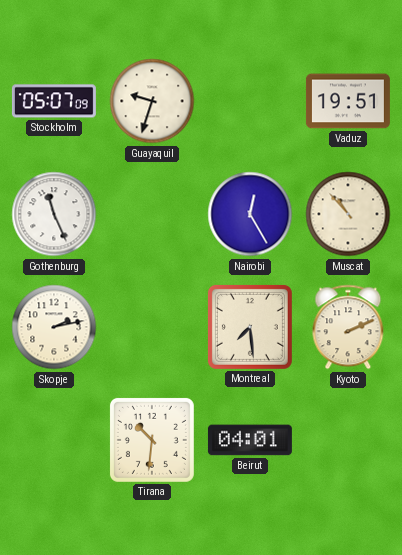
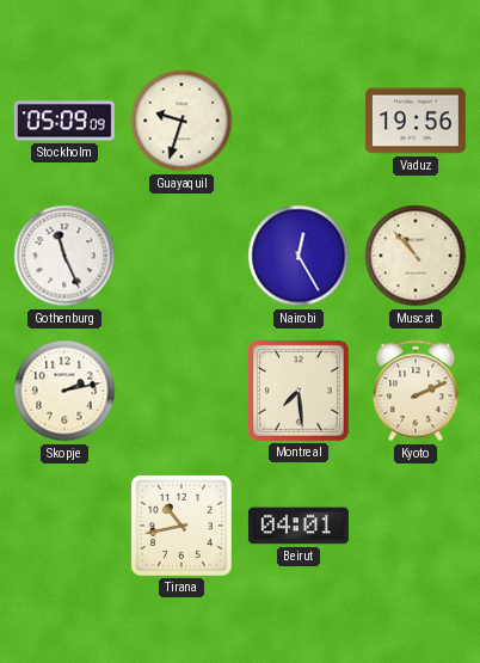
Stockholm: 05:07 -> 05:09
Vaduz: 19:51 -> 19:56
Tirana: 10:31 -> 10:43
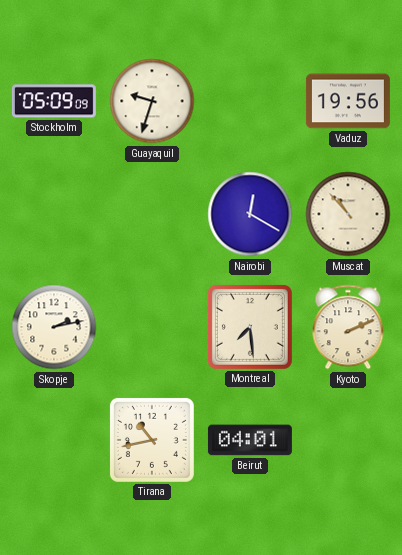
Gothenburg: 11:26 -> none
Nairobi: 12:25 -> 12:20
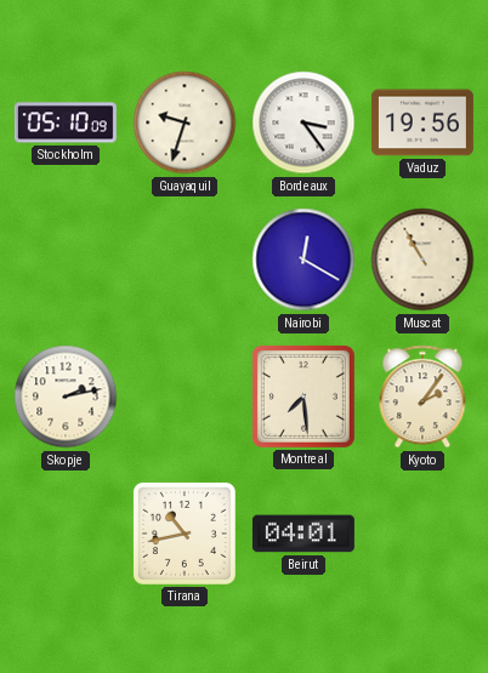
Stockholm: 05:09 -> 05:10
Bordeaux: none -> 3:24
Muscat: 10:53 -> 10:55
Kyoto: 2:11 -> 2:06
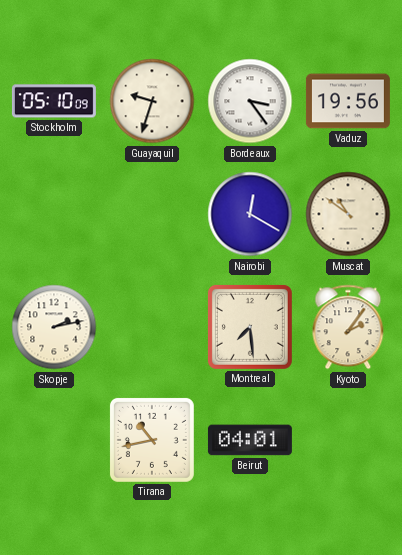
Muscat: 10:55 -> 10:51
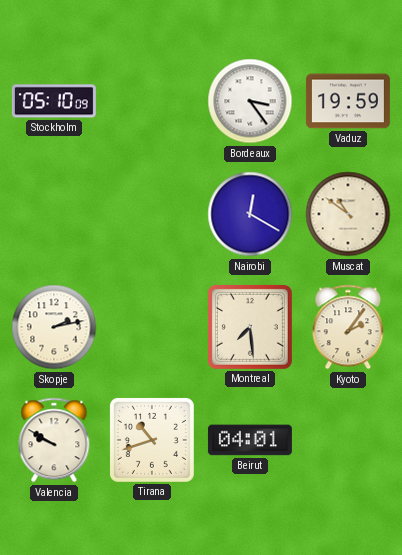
Guayaquil: 9:33 -> none
Vaduz: 19:56 -> 19:59
Valencia: none -> 9:50
Tirana: 10:43 -> 10:42
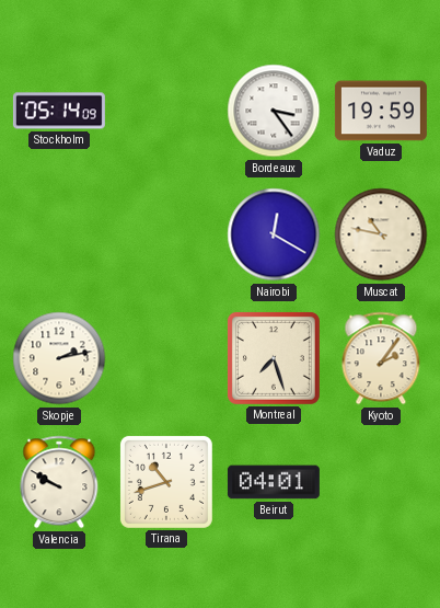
Stockholm: 05:10 -> 05:14
Muscat: 10:51 -> 10:47
Montreal: 7:29 -> 7:27
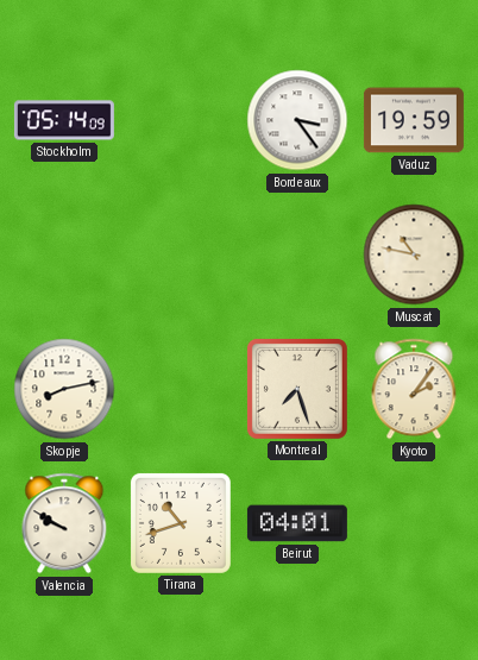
Nairobi: 12:20 -> none
Skopje: 2:13 -> 8:13
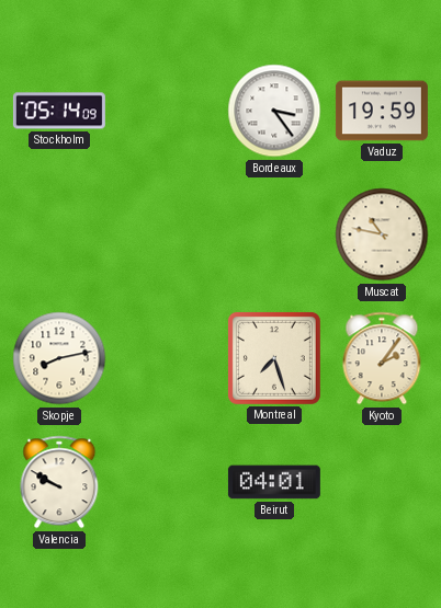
Tirana: 10:42 -> none
